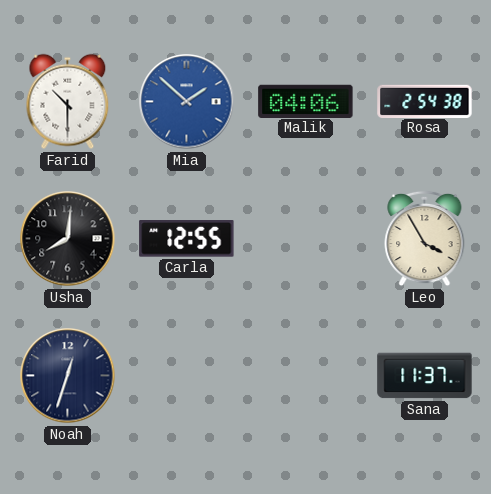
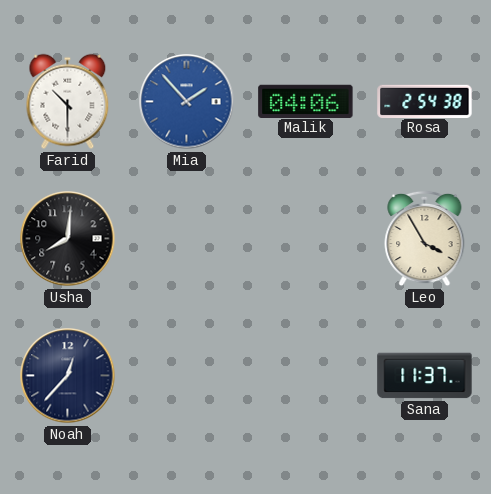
Mia: 1:52 -> 1:53
Carla: 12:55 -> none
Noah: 12:33 -> 12:37
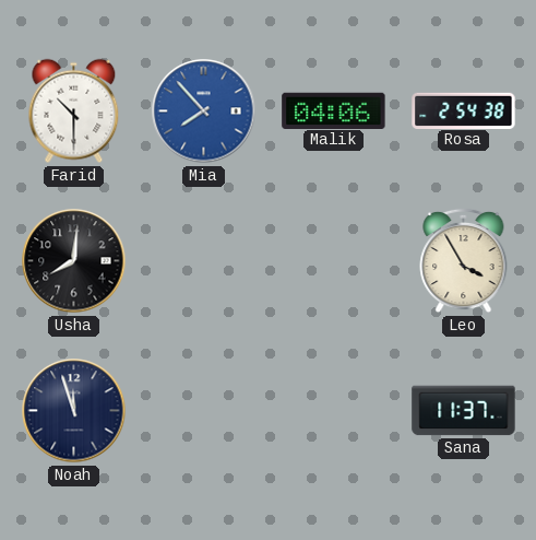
Mia: 1:53 -> 7:53
Noah: 12:37 -> 11:57
